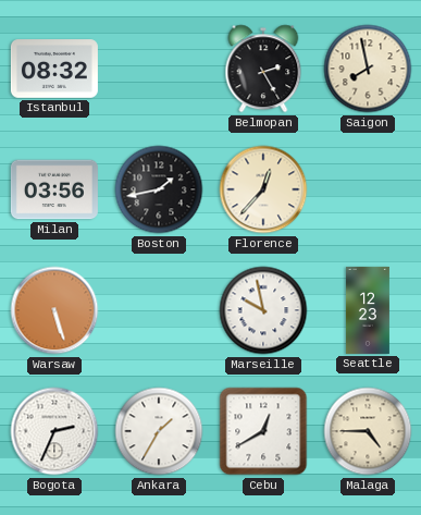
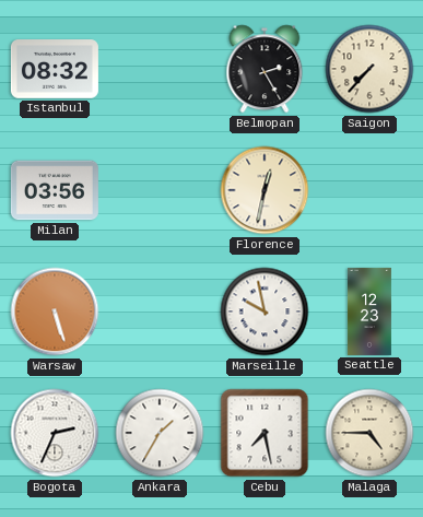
Saigon: 7:58 -> 7:37
Boston: 1:43 -> none
Florence: 12:37 -> 12:32
Cebu: 12:40 -> 7:28
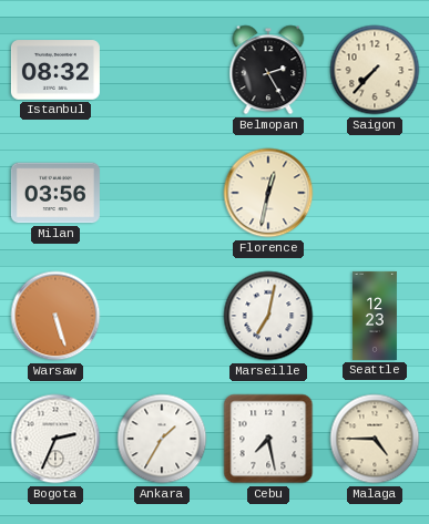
Marseille: 9:58 -> 7:02
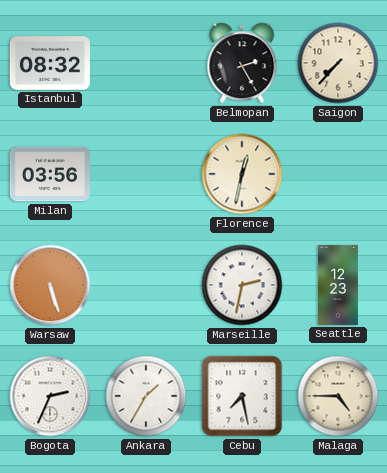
Marseille: 7:02 -> 2:32
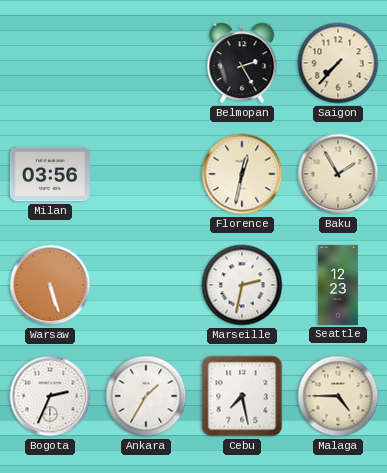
Istanbul: 08:32 -> none
Baku: none -> 1:55
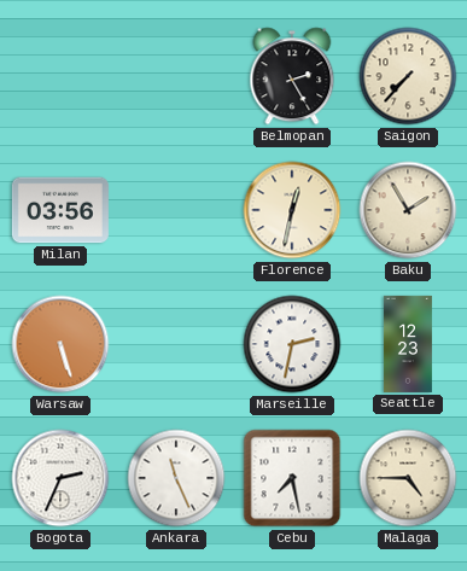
Ankara: 1:35 -> 11:26
